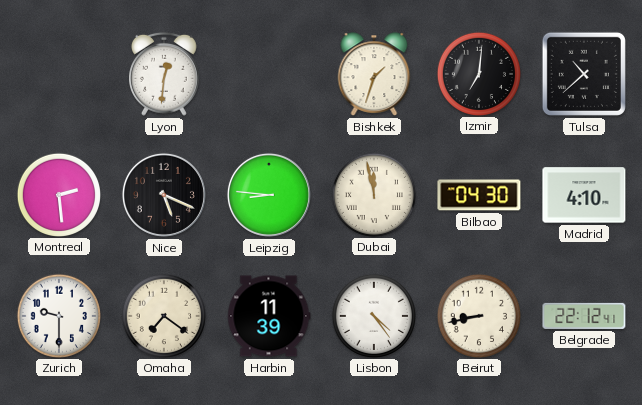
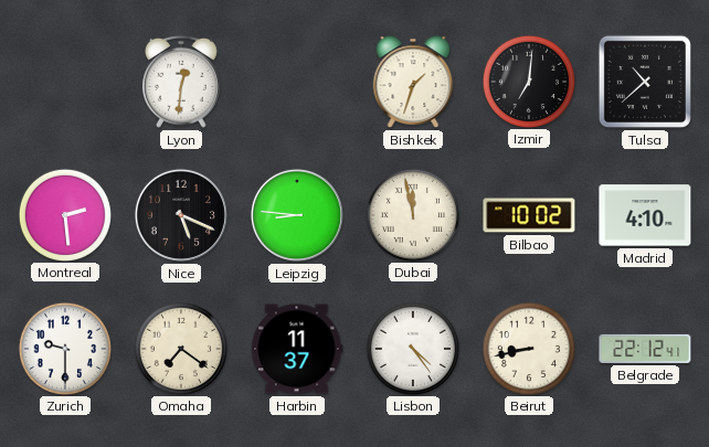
Bilbao: 04:30 -> 10:02
Harbin: 11:39 -> 11:37
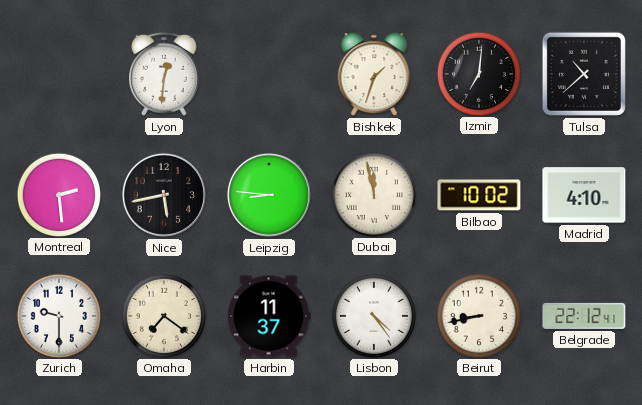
Nice: 5:19 -> 5:43
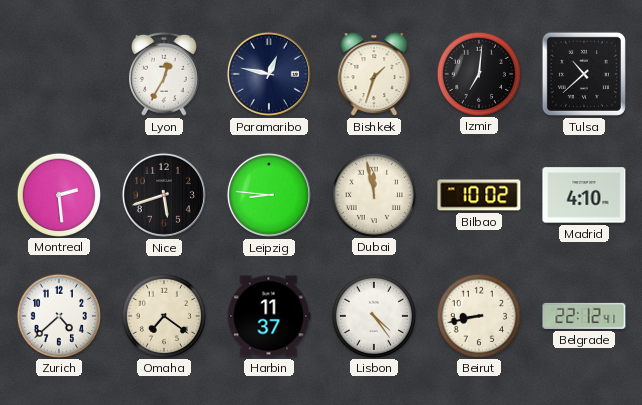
Lyon: 12:31 -> 12:35
Paramaribo: none -> 12:47
Nice: 5:43 -> 5:42
Zurich: 9:30 -> 4:38
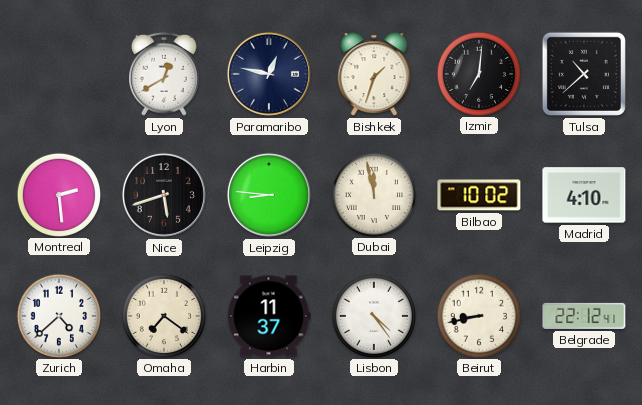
Lyon: 12:35 -> 12:40
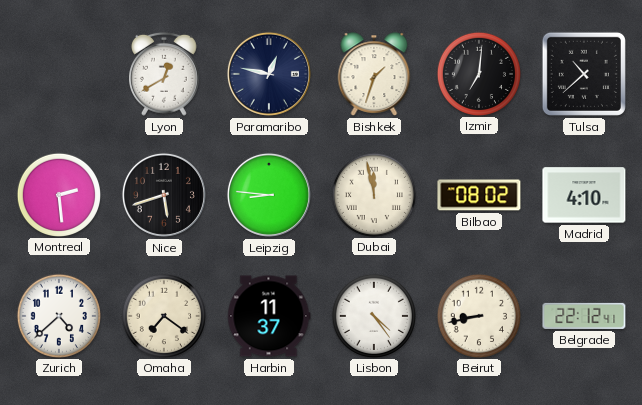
Bilbao: 10:02 -> 08:02
